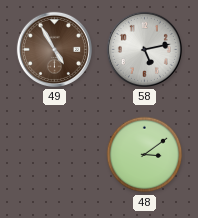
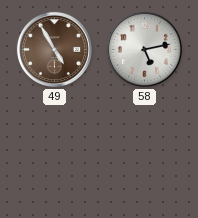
48: 3:09 -> none
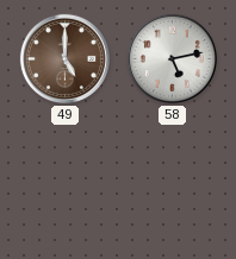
49: 4:55 -> 5:00
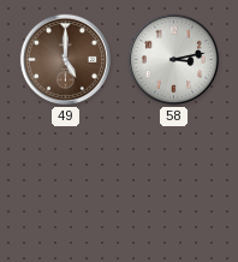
58: 5:13 -> 3:13
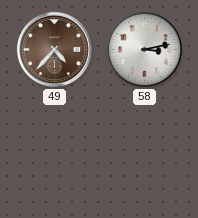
49: 5:00 -> 4:37
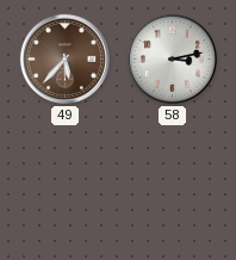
49: 4:37 -> 5:37
